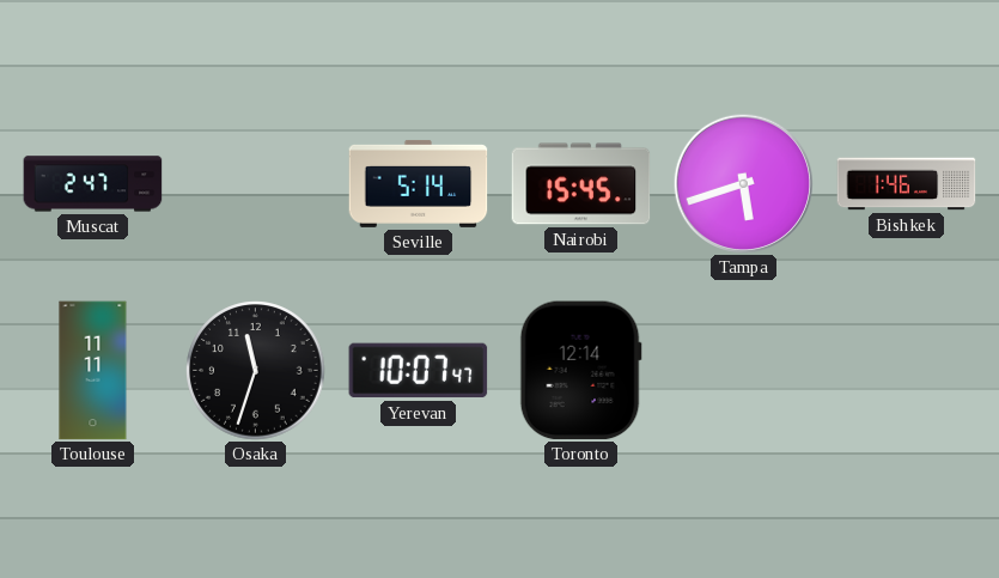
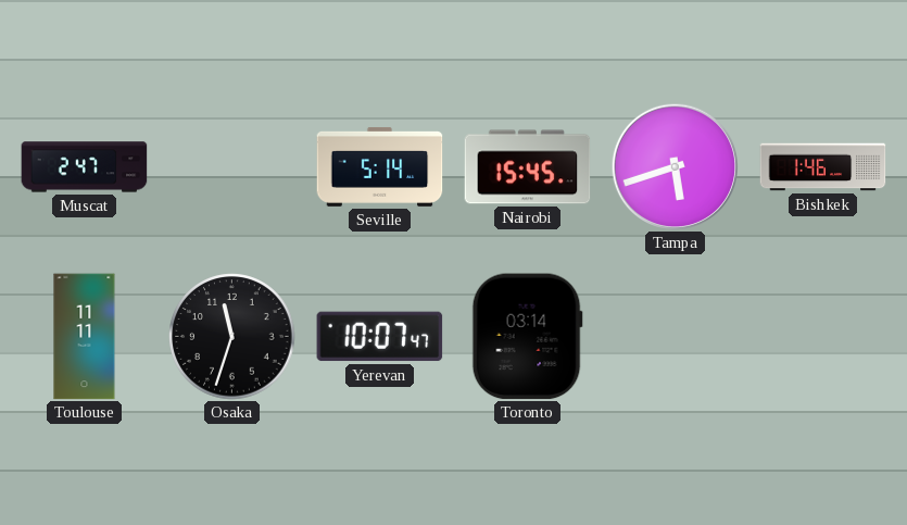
Toronto: 12:14 -> 03:14
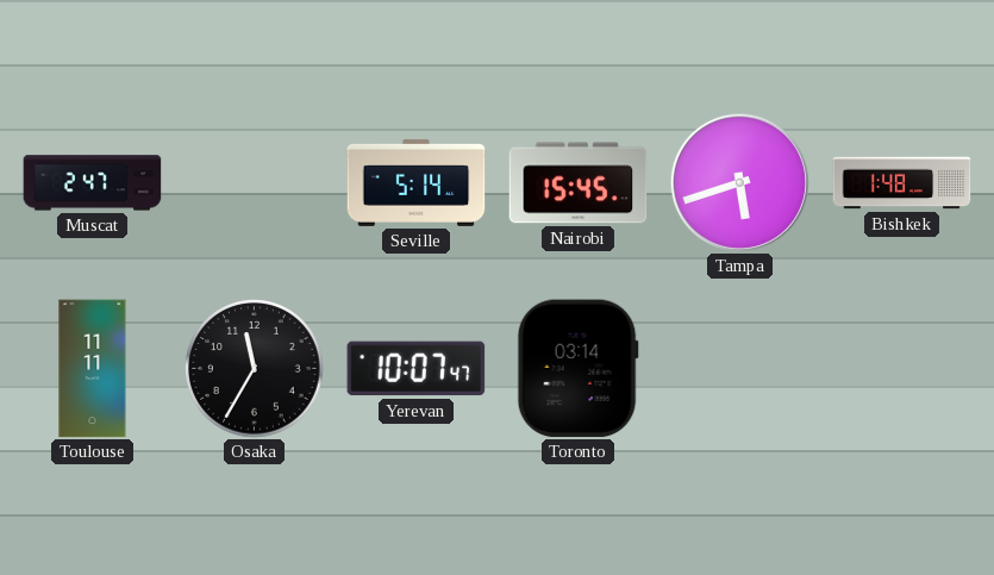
Bishkek: 1:46 -> 1:48
Osaka: 11:33 -> 11:35
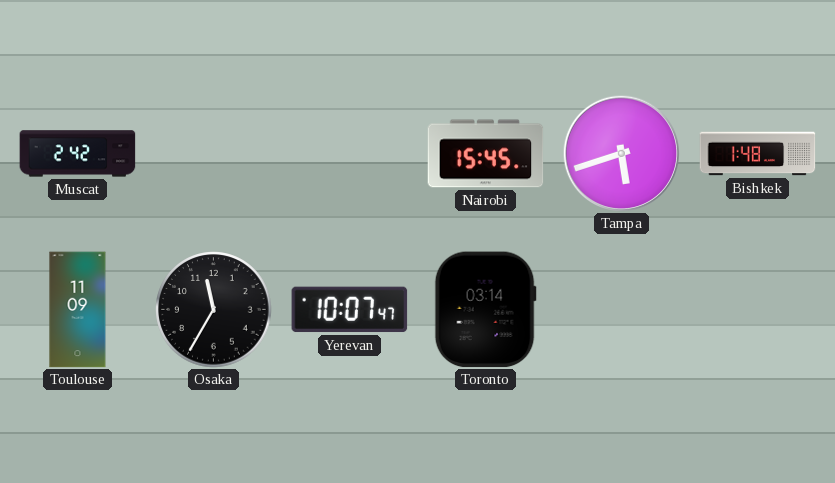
Muscat: 2:47 -> 2:42
Seville: 5:14 -> none
Toulouse: 11:11 -> 11:09
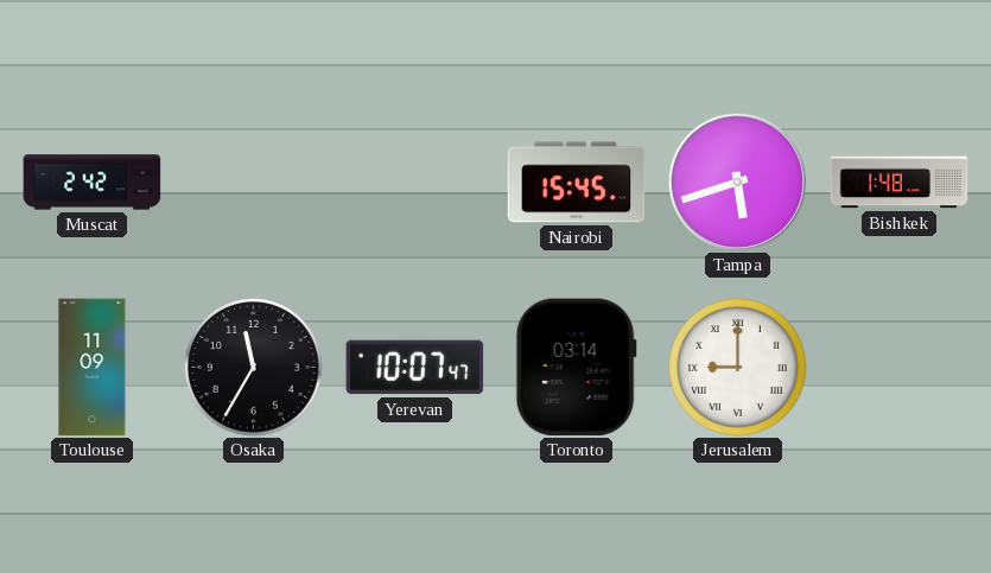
Jerusalem: none -> 9:00
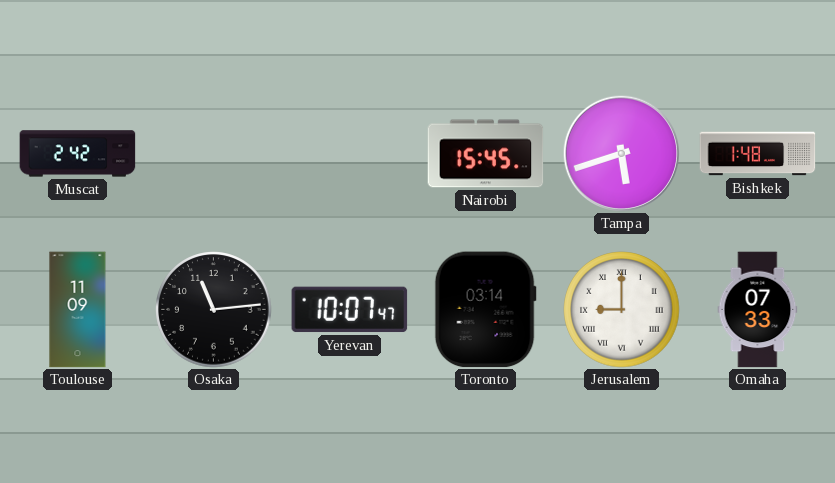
Osaka: 11:35 -> 11:14
Omaha: none -> 07:33
